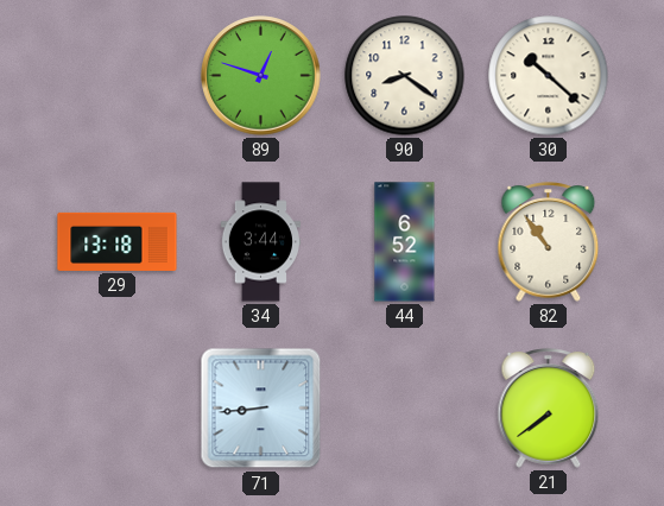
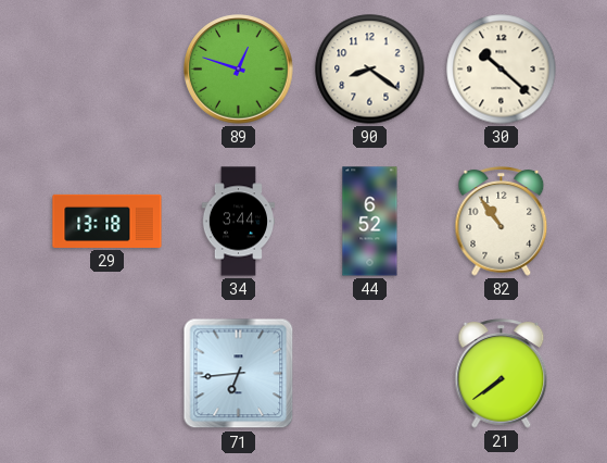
71: 8:44 -> 6:44
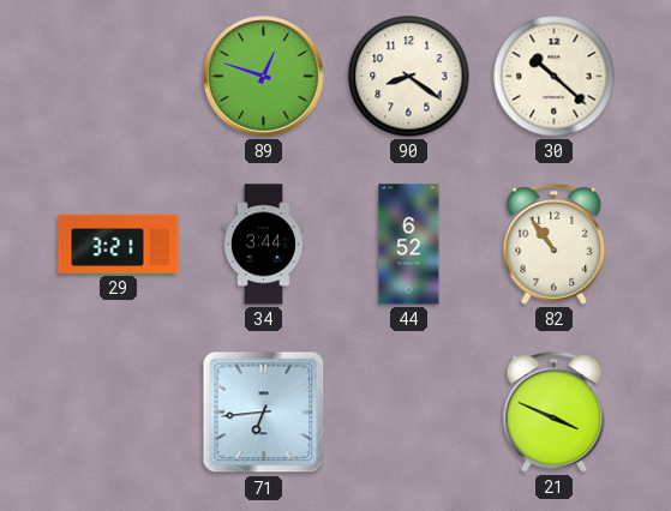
29: 13:18 -> 3:21
21: 7:39 -> 3:49
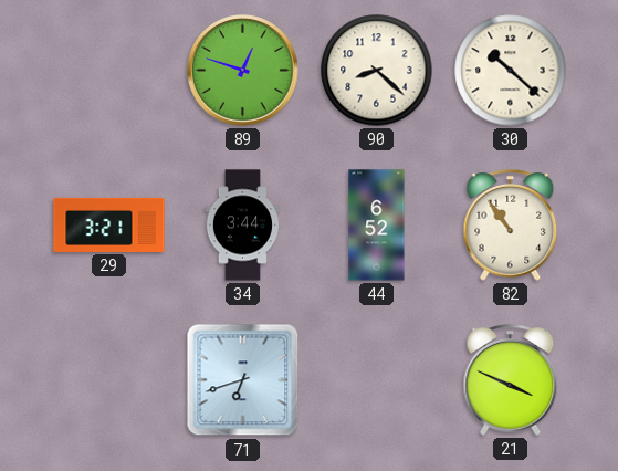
90: 8:21 -> 8:22
71: 6:44 -> 6:42
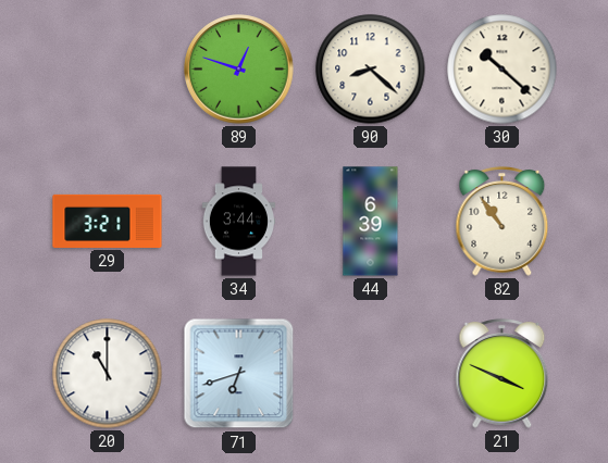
44: 6:52 -> 6:39
20: none -> 11:00
